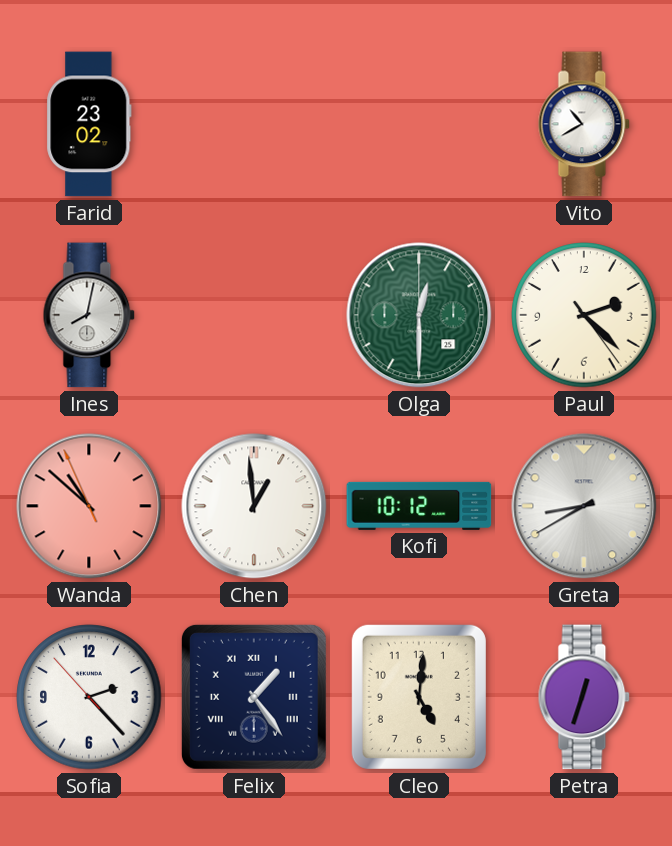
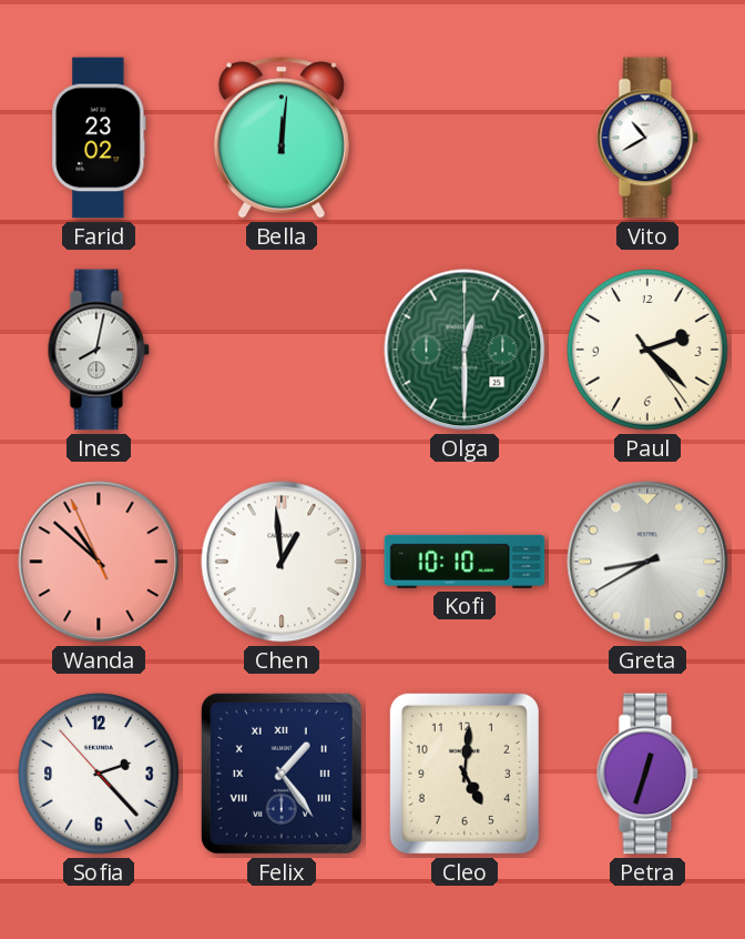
Bella: none -> 12:01
Kofi: 10:12 -> 10:10
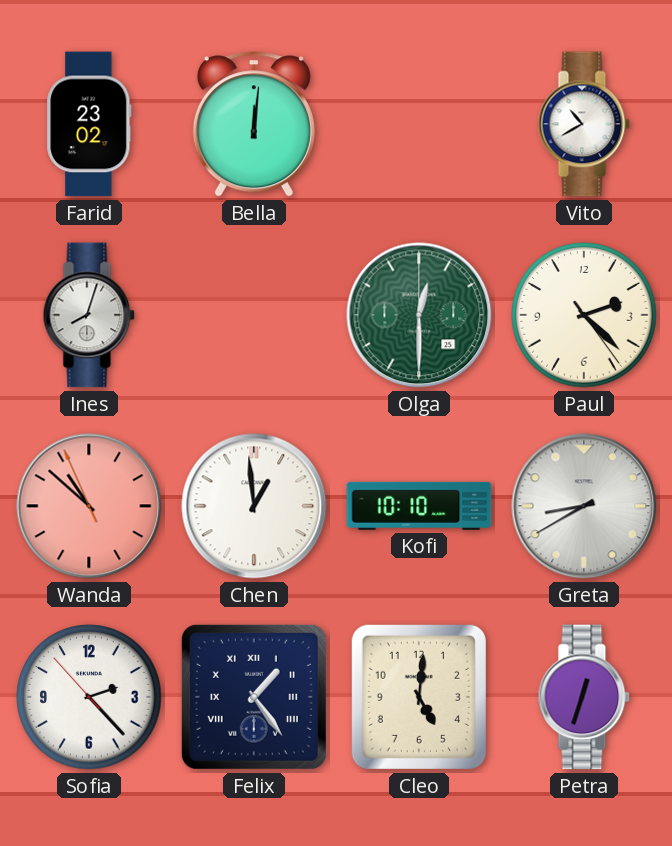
Ines: 8:02 -> 8:03
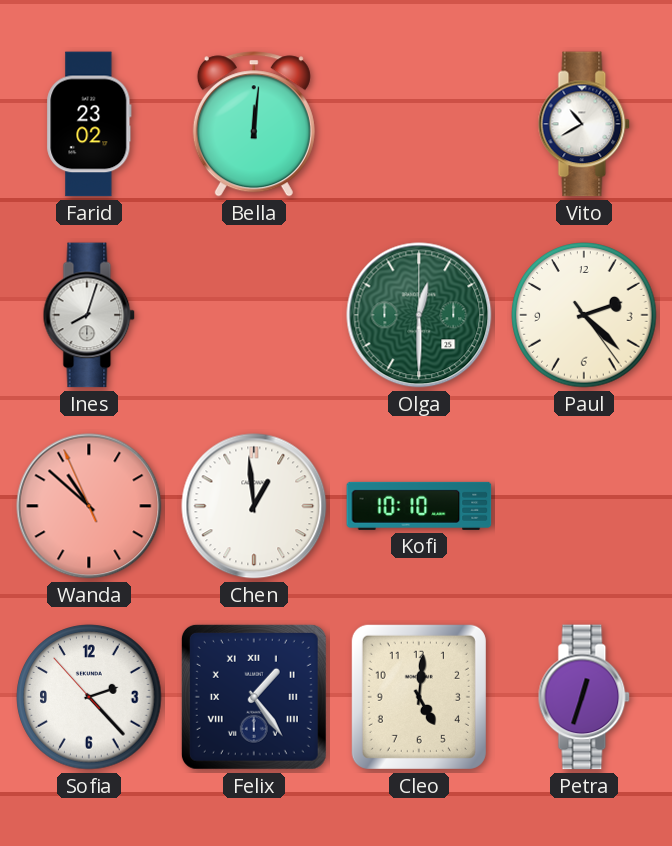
Greta: 8:40 -> none
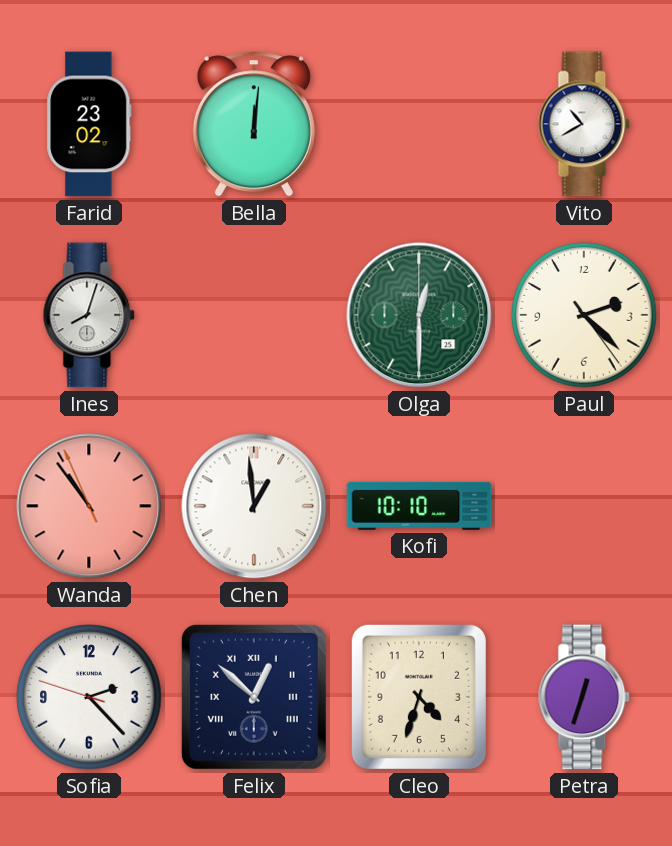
Wanda: 10:51 -> 10:53
Sofia: 2:22:53 -> 2:22:48
Felix: 1:24 -> 12:52
Cleo: 5:01 -> 4:33
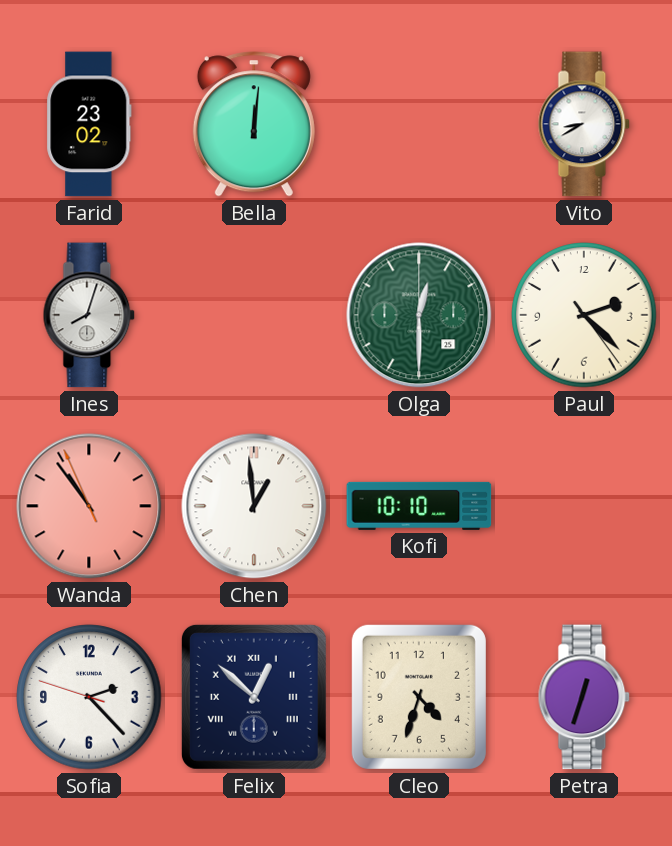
Vito: 10:40 -> 8:40
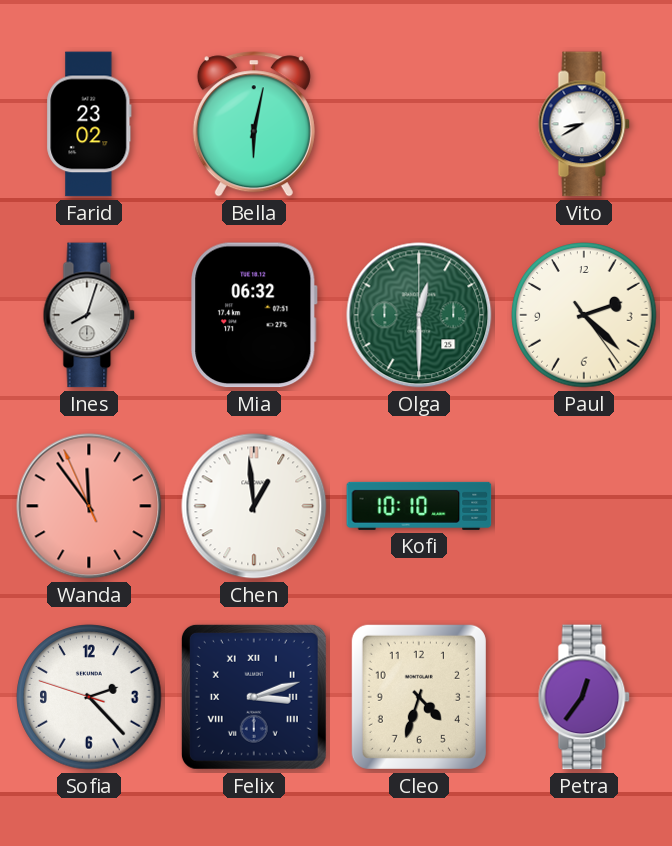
Bella: 12:01 -> 6:02
Mia: none -> 06:32
Wanda: 10:53 -> 11:53
Felix: 12:52 -> 3:12
Petra: 12:33 -> 12:36
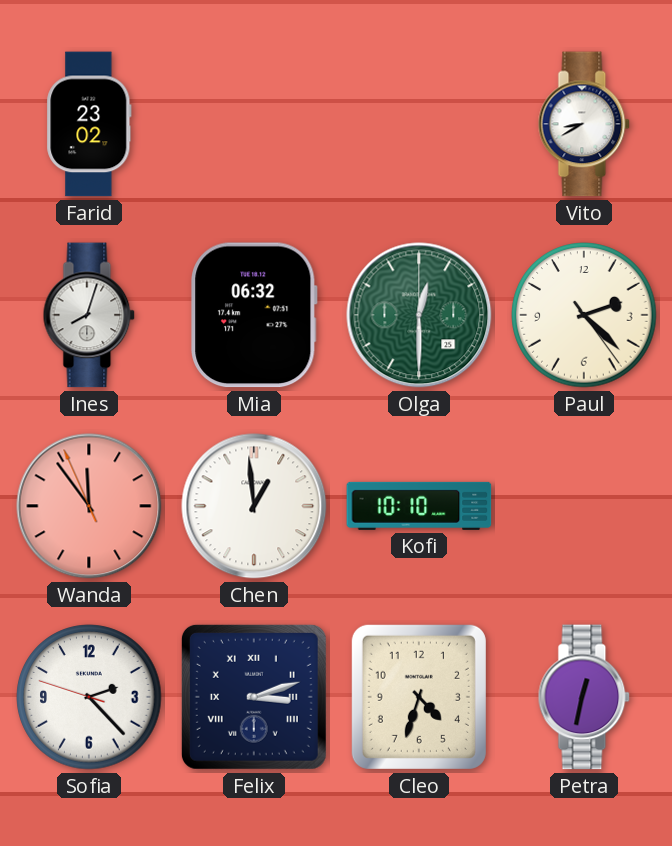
Bella: 6:02 -> none
Petra: 12:36 -> 12:32
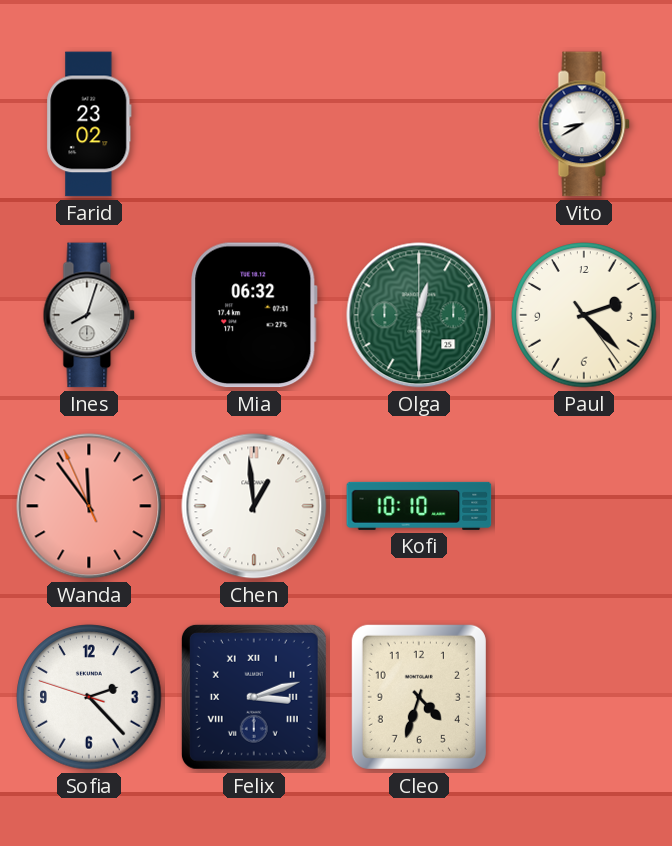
Petra: 12:32 -> none
